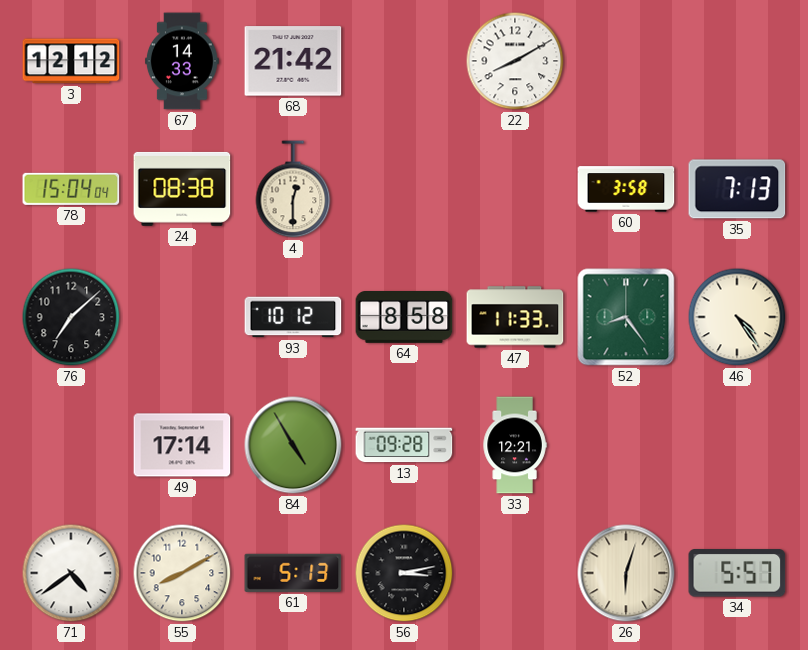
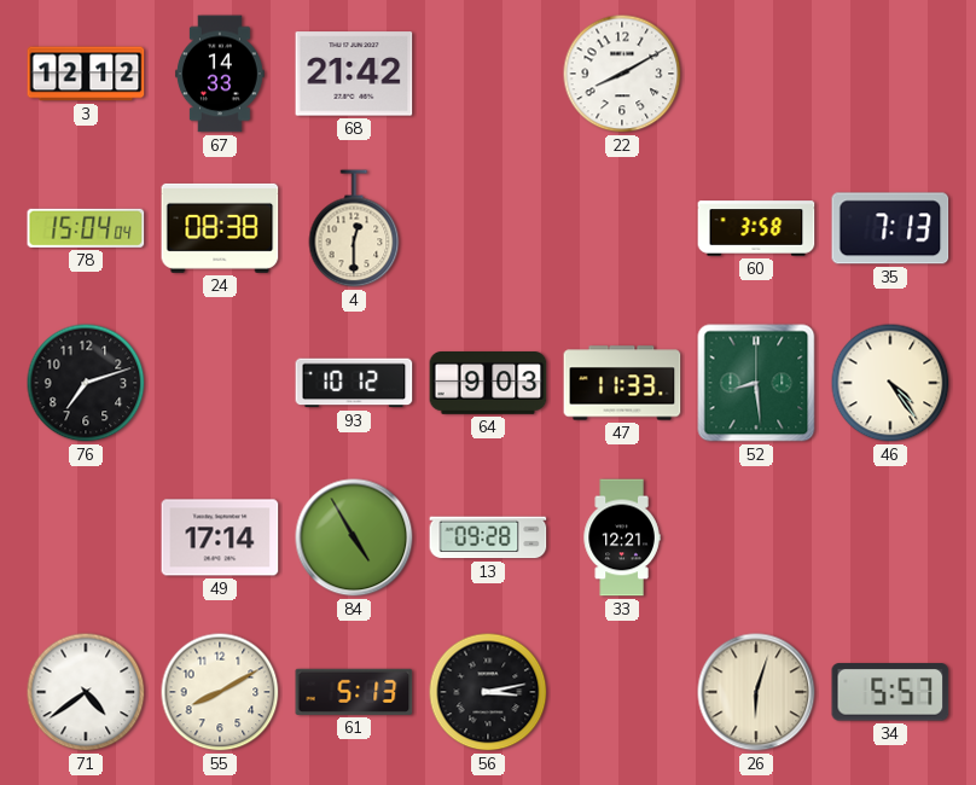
76: 7:08 -> 7:12
64: 8:58 -> 9:03
52: 8:24 -> 8:29
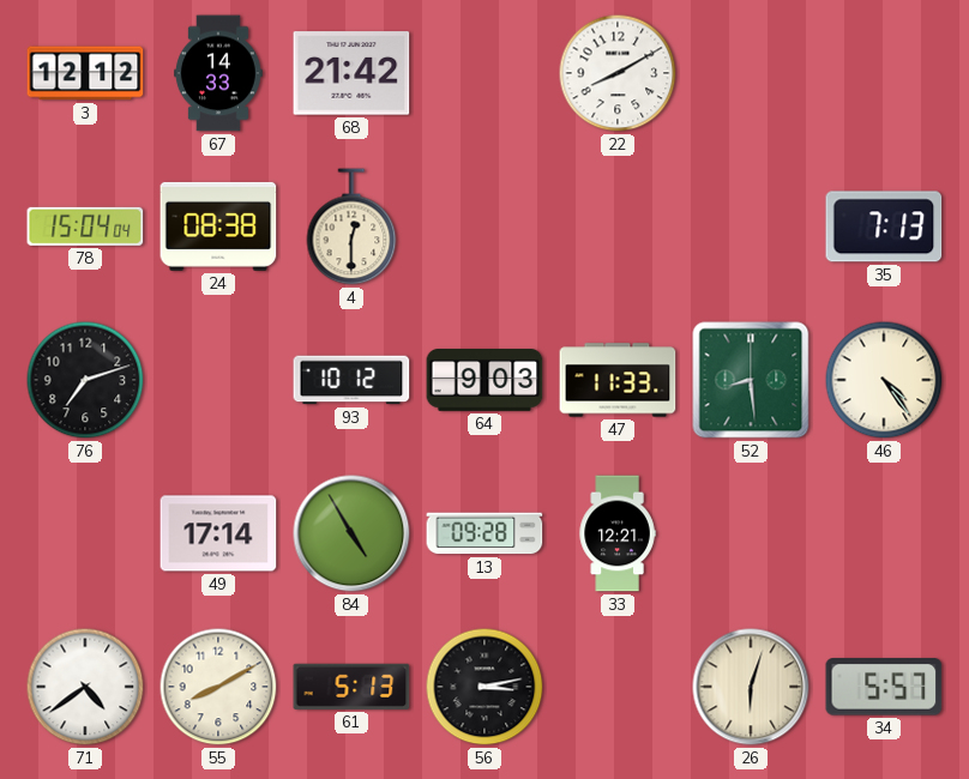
60: 3:58 -> none
